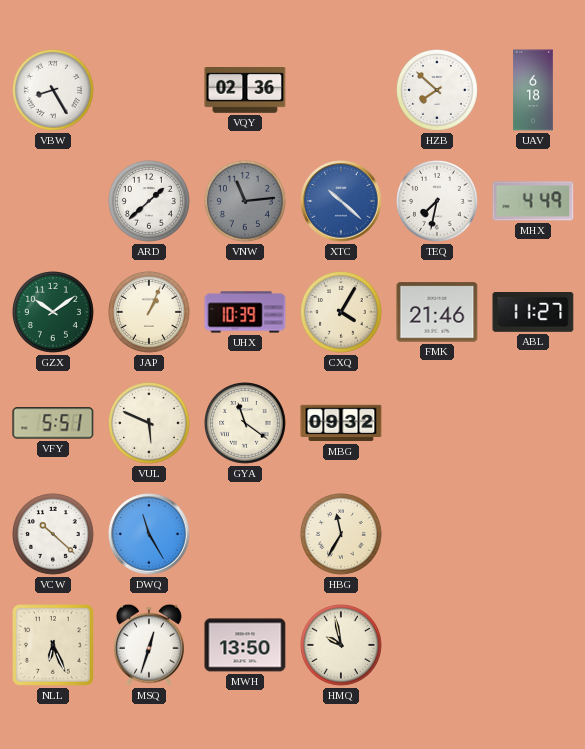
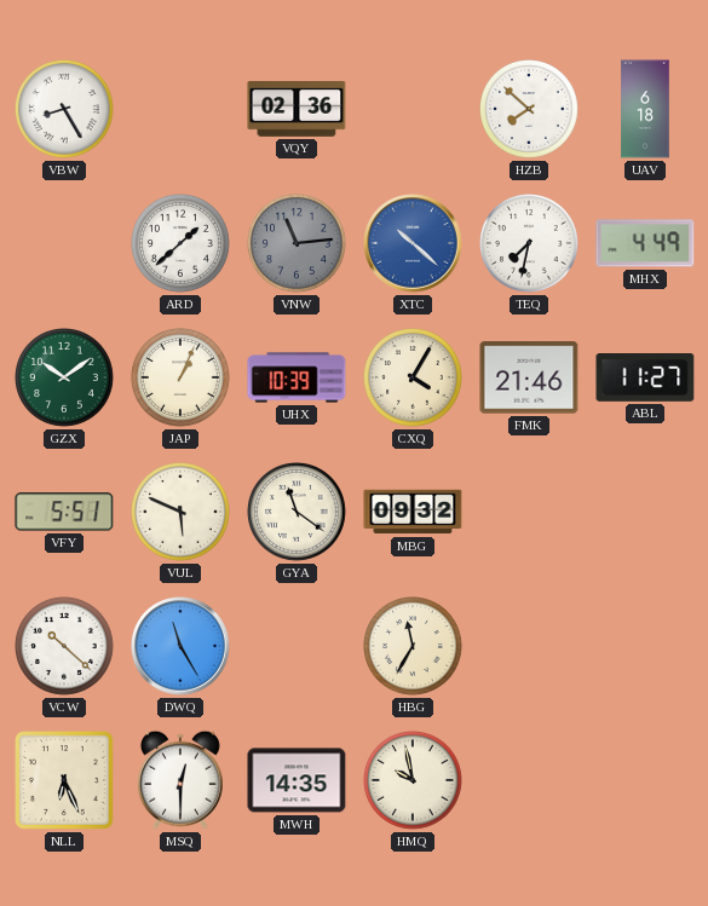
MSQ: 12:33 -> 12:30
MWH: 13:50 -> 14:35
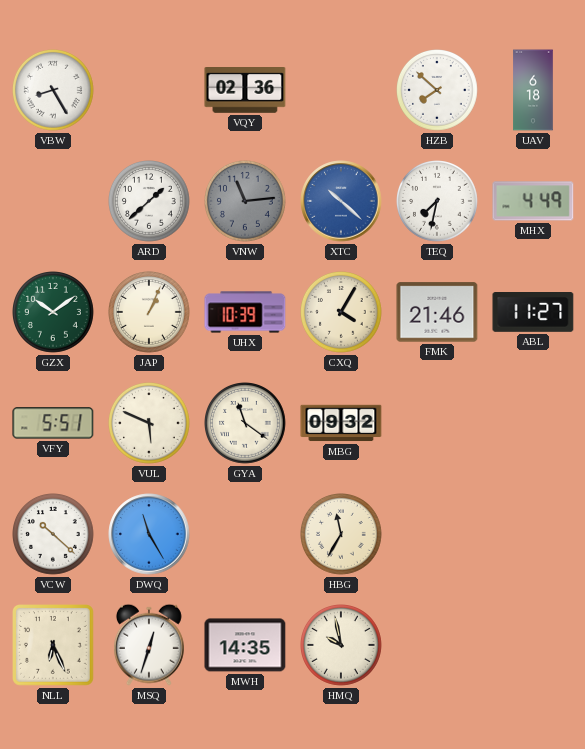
MSQ: 12:30 -> 12:33
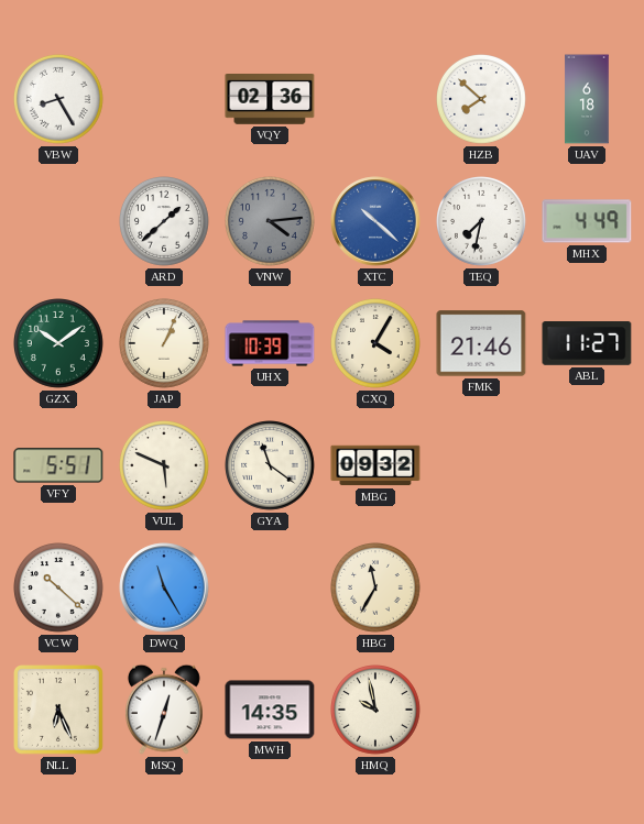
VNW: 11:14 -> 4:14
